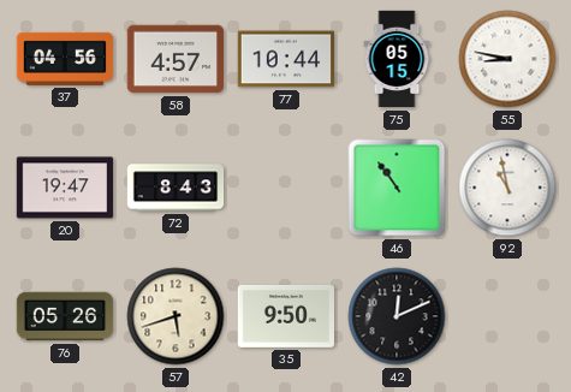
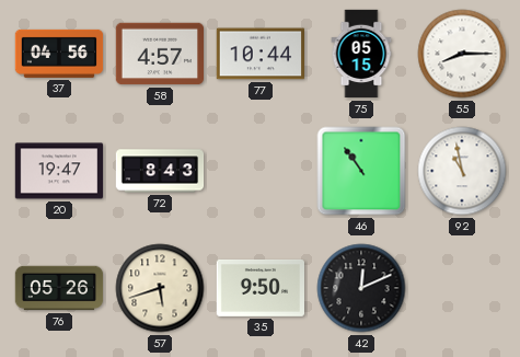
55: 8:47 -> 8:15
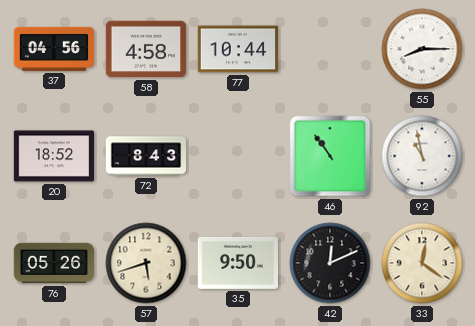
58: 4:57 -> 4:58
75: 05:15 -> none
20: 19:47 -> 18:52
33: none -> 12:21
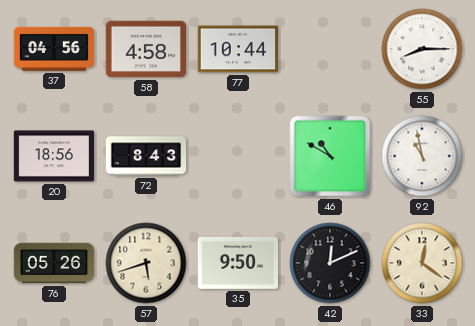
20: 18:52 -> 18:56
46: 10:54 -> 10:50
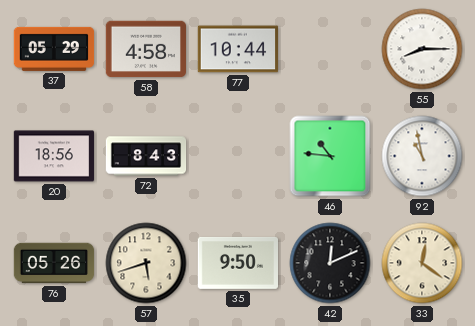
37: 04:56 -> 05:29
46: 10:50 -> 10:46
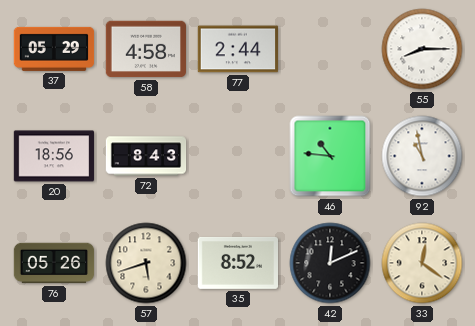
77: 10:44 -> 2:44
35: 9:50 -> 8:52
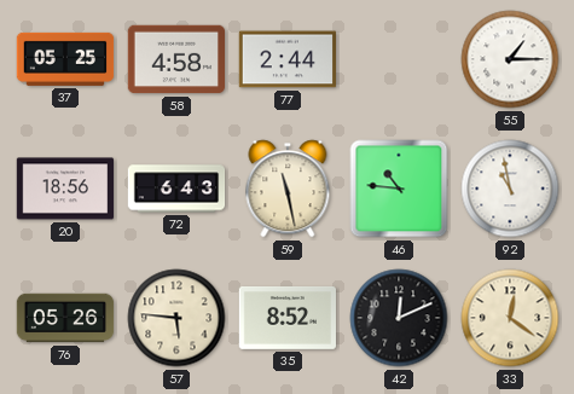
37: 05:29 -> 05:25
55: 8:15 -> 1:15
72: 8:43 -> 6:43
59: none -> 11:28
57: 5:42 -> 5:46
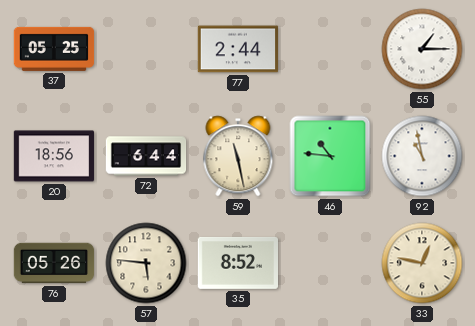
58: 4:58 -> none
72: 6:43 -> 6:44
42: 12:11 -> none
33: 12:21 -> 12:47
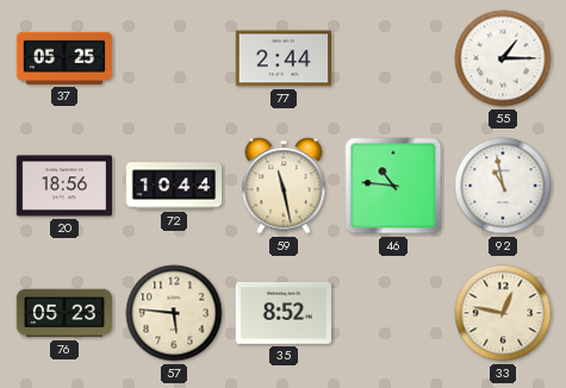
72: 6:44 -> 10:44
76: 05:26 -> 05:23
